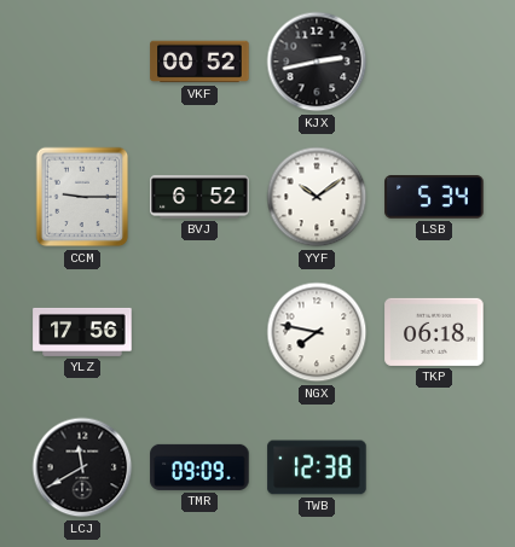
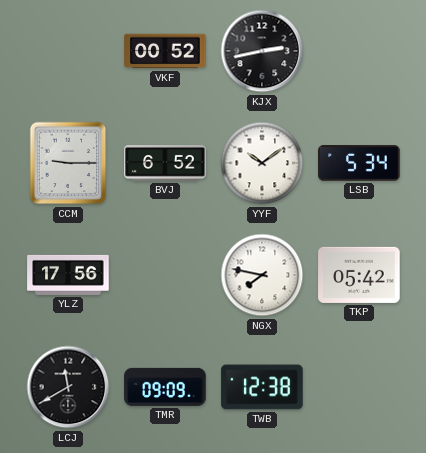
TKP: 06:18 -> 05:42
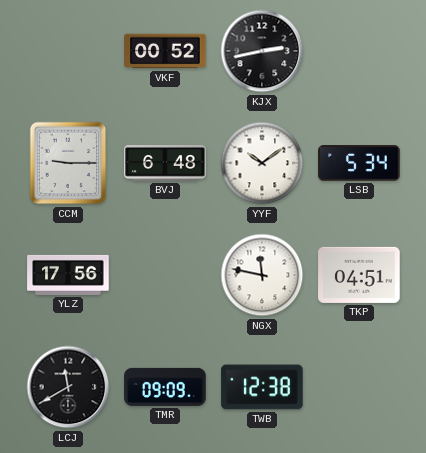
BVJ: 6:52 -> 6:48
NGX: 7:47 -> 11:47
TKP: 05:42 -> 04:51
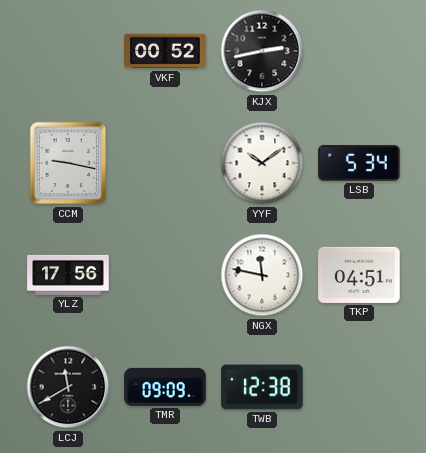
CCM: 9:15 -> 9:17
BVJ: 6:48 -> none
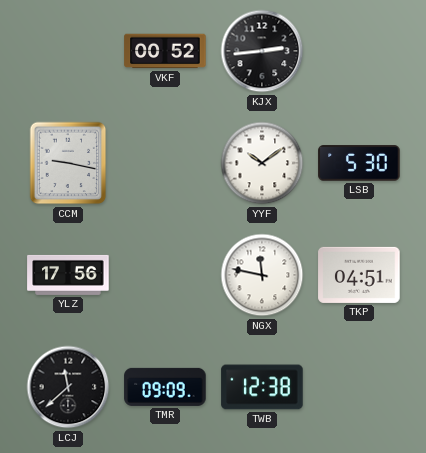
KJX: 2:43 -> 2:44
LSB: 5:34 -> 5:30
LCJ: 11:40 -> 11:38
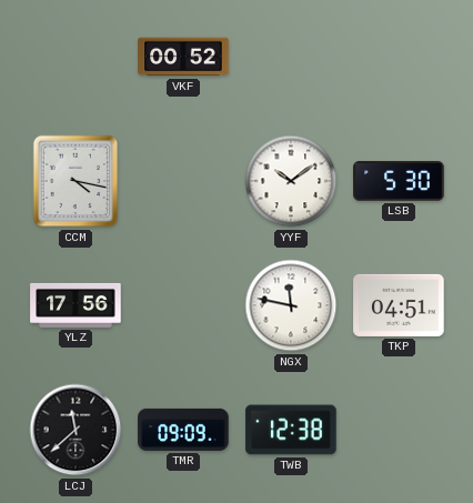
KJX: 2:44 -> none
CCM: 9:17 -> 4:17
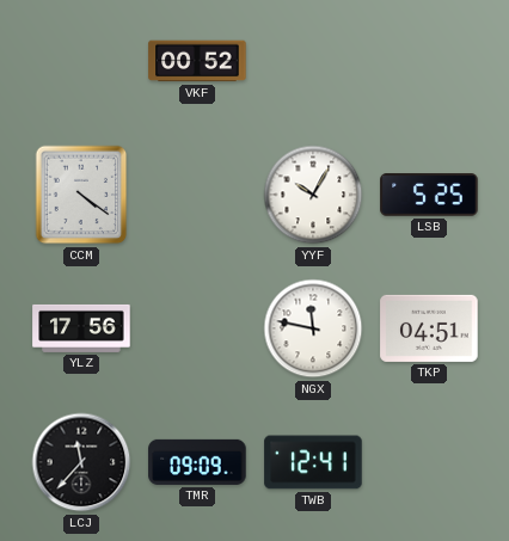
CCM: 4:17 -> 4:21
YYF: 10:09 -> 10:05
LSB: 5:30 -> 5:25
LCJ: 11:38 -> 11:37
TWB: 12:38 -> 12:41
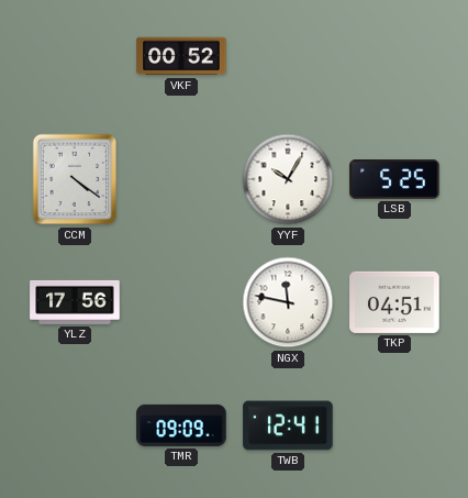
LCJ: 11:37 -> none
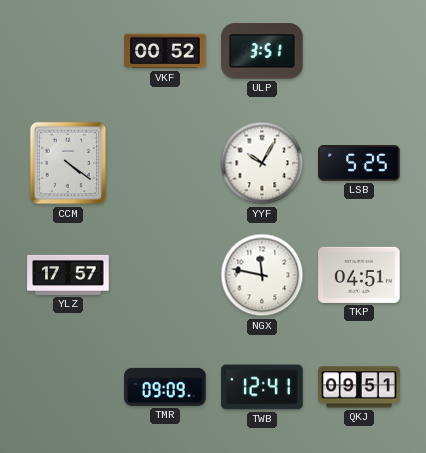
ULP: none -> 3:51
YLZ: 17:56 -> 17:57
QKJ: none -> 09:51
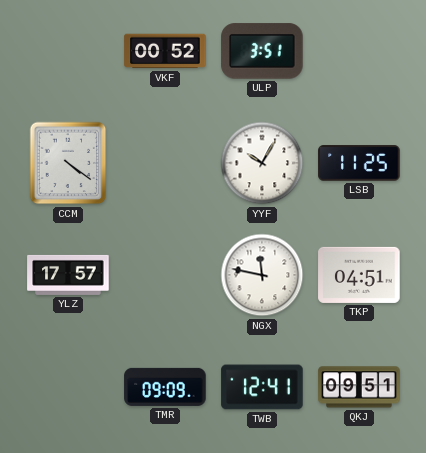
LSB: 5:25 -> 11:25
